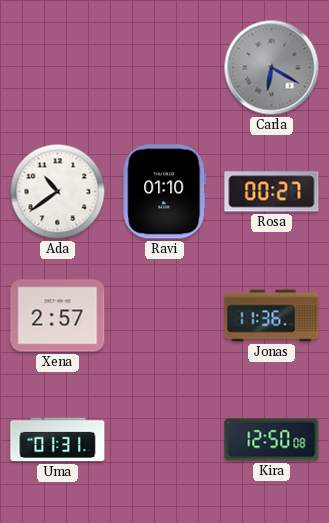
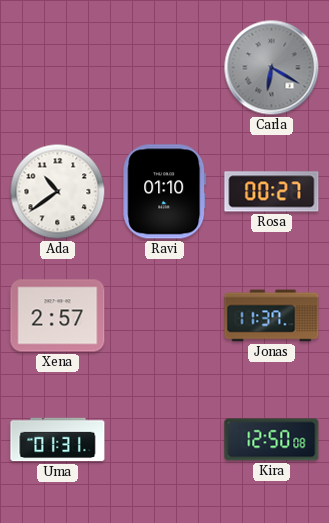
Jonas: 11:36 -> 11:37
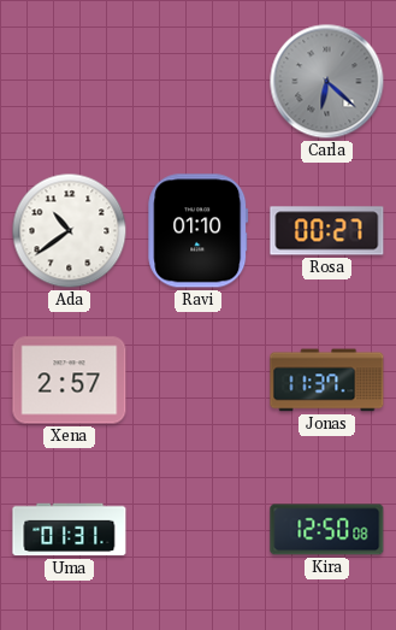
Carla: 6:20 -> 6:22
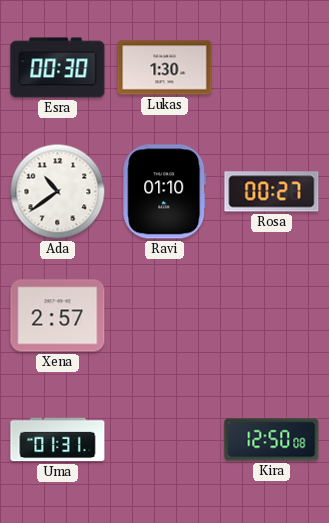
Esra: none -> 00:30
Lukas: none -> 1:30
Carla: 6:22 -> none
Jonas: 11:37 -> none
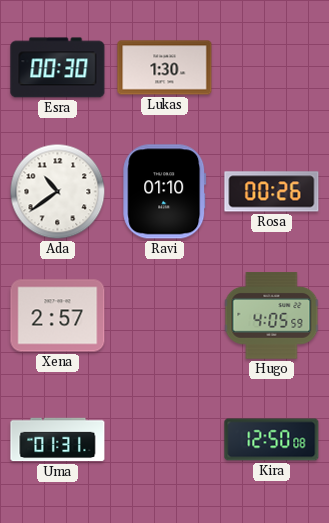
Rosa: 00:27 -> 00:26
Hugo: none -> 4:05
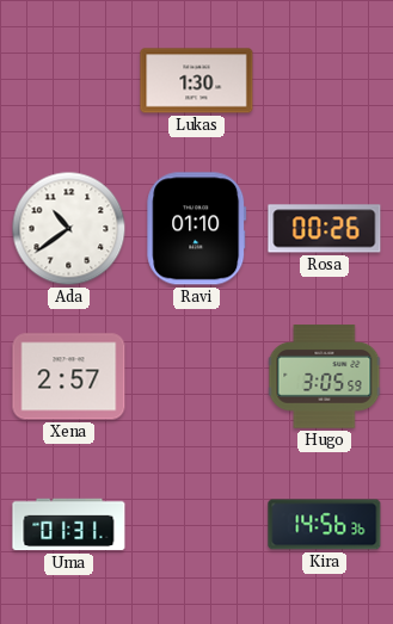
Esra: 00:30 -> none
Hugo: 4:05 -> 3:05
Kira: 12:50 -> 14:56
